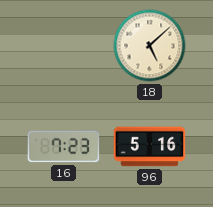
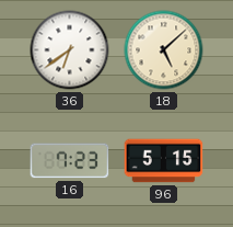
36: none -> 6:39
96: 5:16 -> 5:15
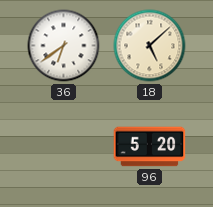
16: 7:23 -> none
96: 5:15 -> 5:20
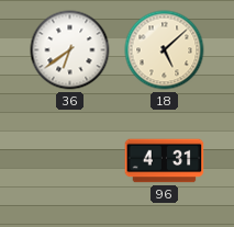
96: 5:20 -> 4:31
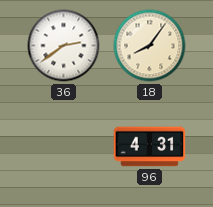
36: 6:39 -> 2:39
18: 5:08 -> 8:06
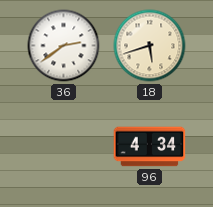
18: 8:06 -> 5:42
96: 4:31 -> 4:34
